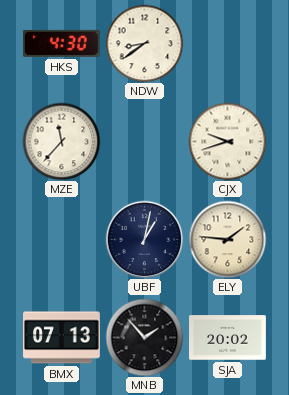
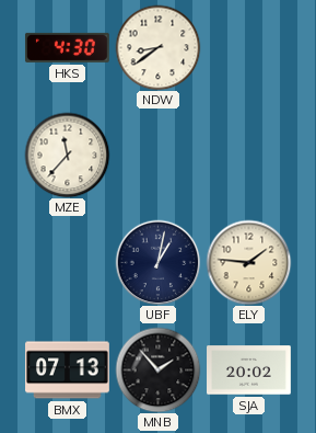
CJX: 9:42 -> none
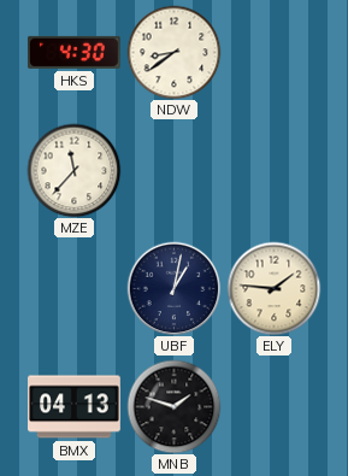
BMX: 07:13 -> 04:13
MNB: 1:53 -> 1:48
SJA: 20:02 -> none
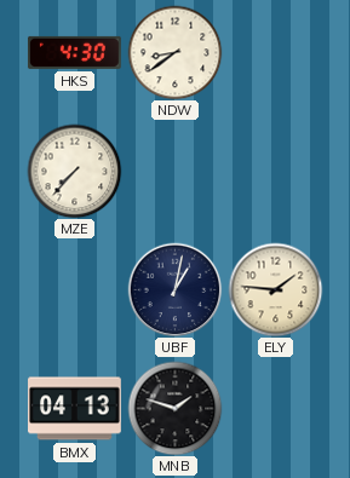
MZE: 11:37 -> 7:37
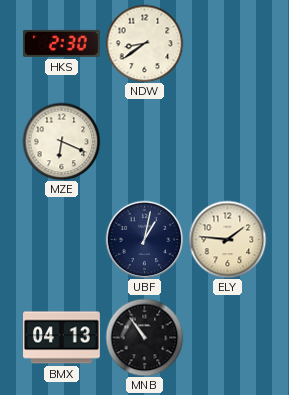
HKS: 4:30 -> 2:30
MZE: 7:37 -> 6:19
MNB: 1:48 -> 10:54
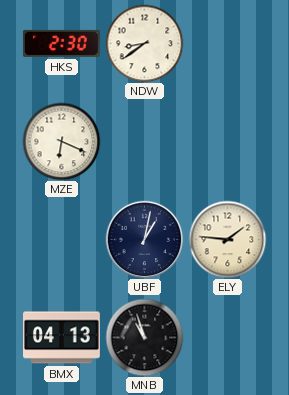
MNB: 10:54 -> 10:57
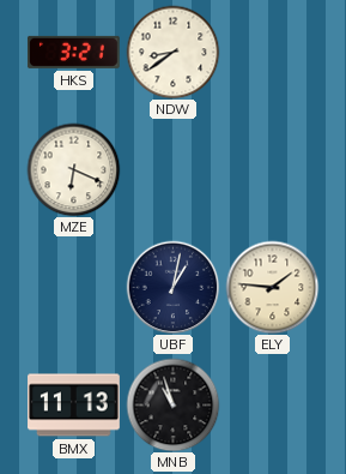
HKS: 2:30 -> 3:21
BMX: 04:13 -> 11:13
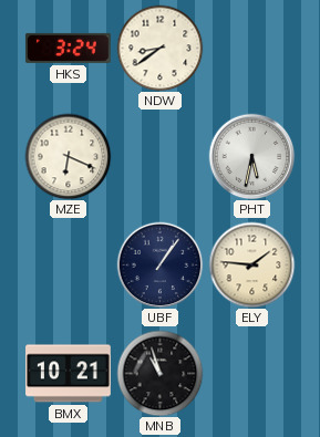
HKS: 3:21 -> 3:24
PHT: none -> 5:32
UBF: 1:02 -> 1:06
BMX: 11:13 -> 10:21
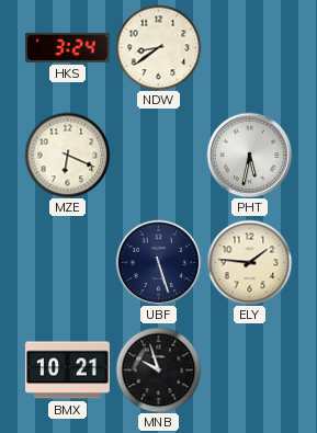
UBF: 1:06 -> 5:27
MNB: 10:57 -> 9:57
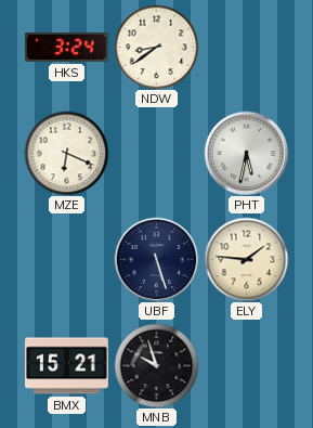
BMX: 10:21 -> 15:21
